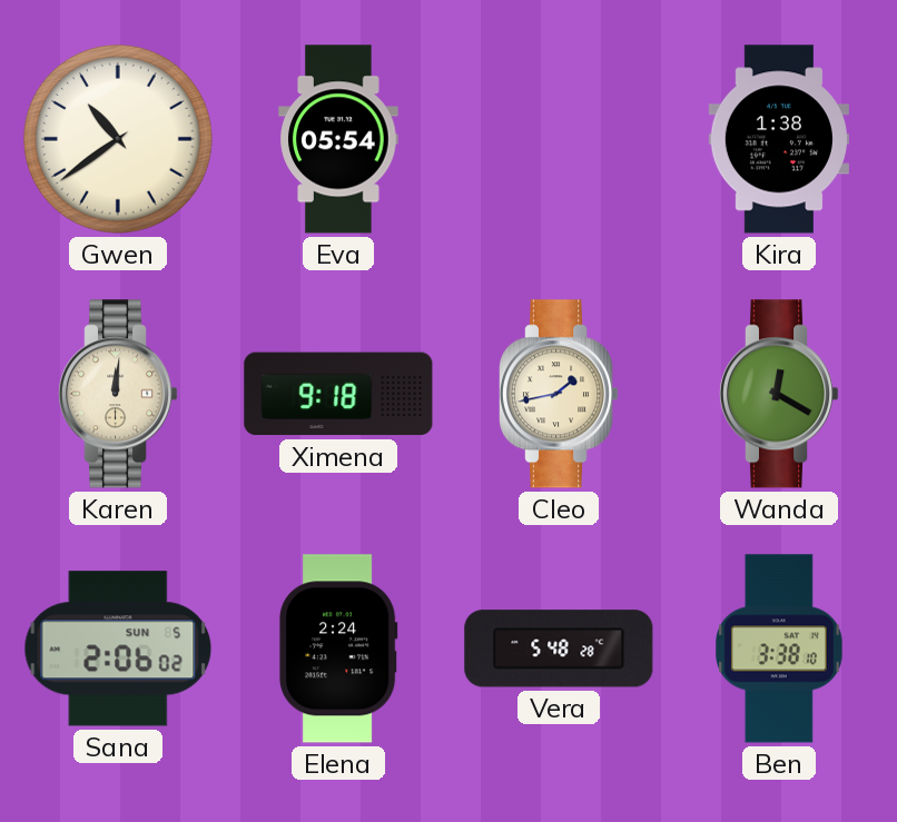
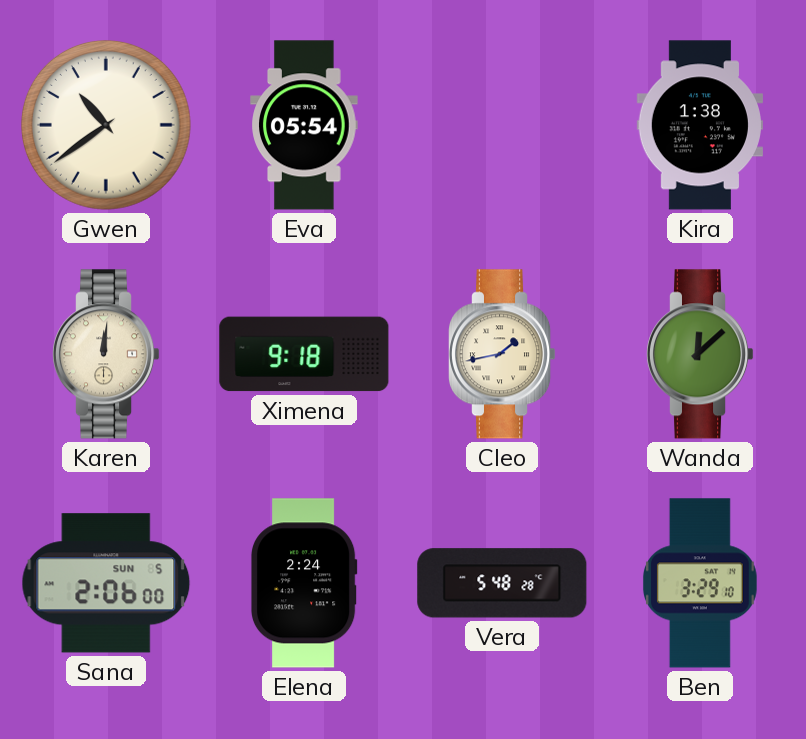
Wanda: 12:20 -> 12:08
Sana: 2:06:02 -> 2:06:00
Ben: 3:38 -> 3:29
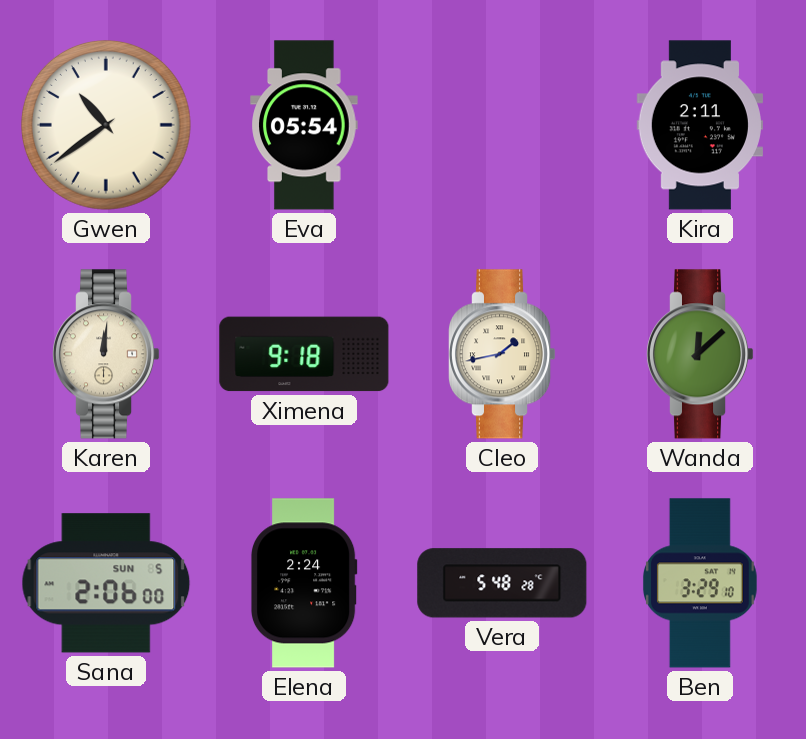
Kira: 1:38 -> 2:11
